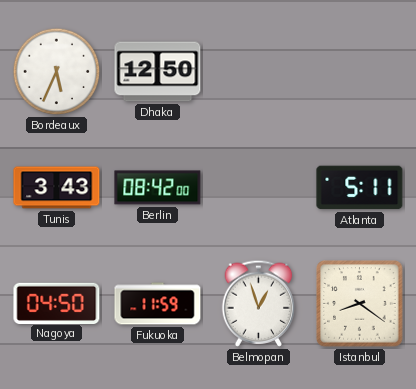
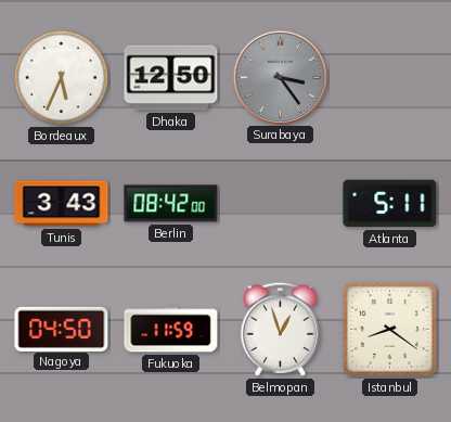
Surabaya: none -> 3:24
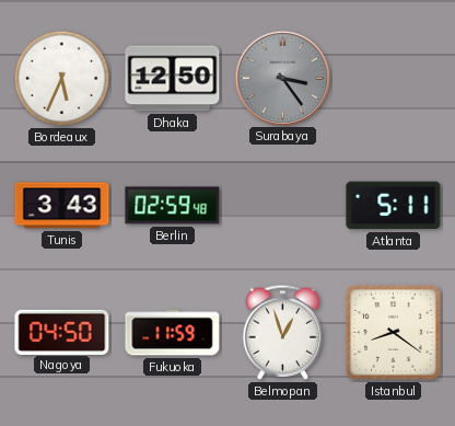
Berlin: 08:42 -> 02:59
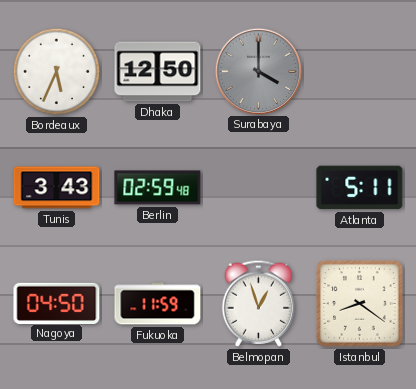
Surabaya: 3:24 -> 4:00
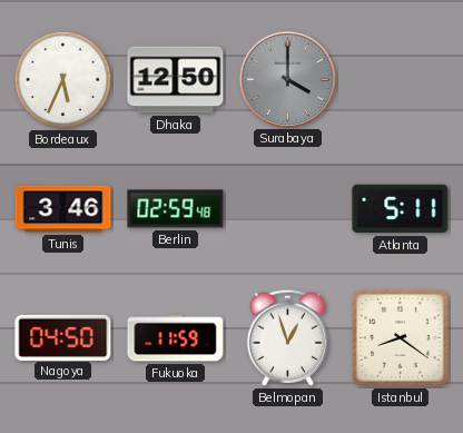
Tunis: 3:43 -> 3:46
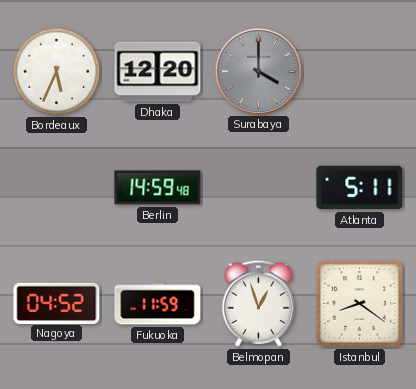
Dhaka: 12:50 -> 12:20
Tunis: 3:46 -> none
Berlin: 02:59 -> 14:59
Nagoya: 04:50 -> 04:52
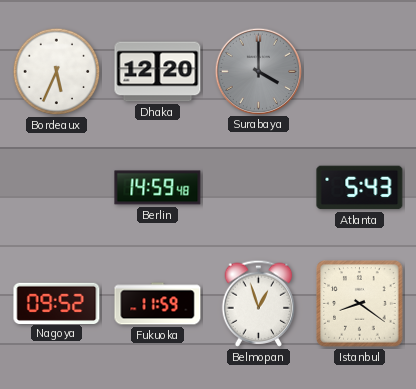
Atlanta: 5:11 -> 5:43
Nagoya: 04:52 -> 09:52
